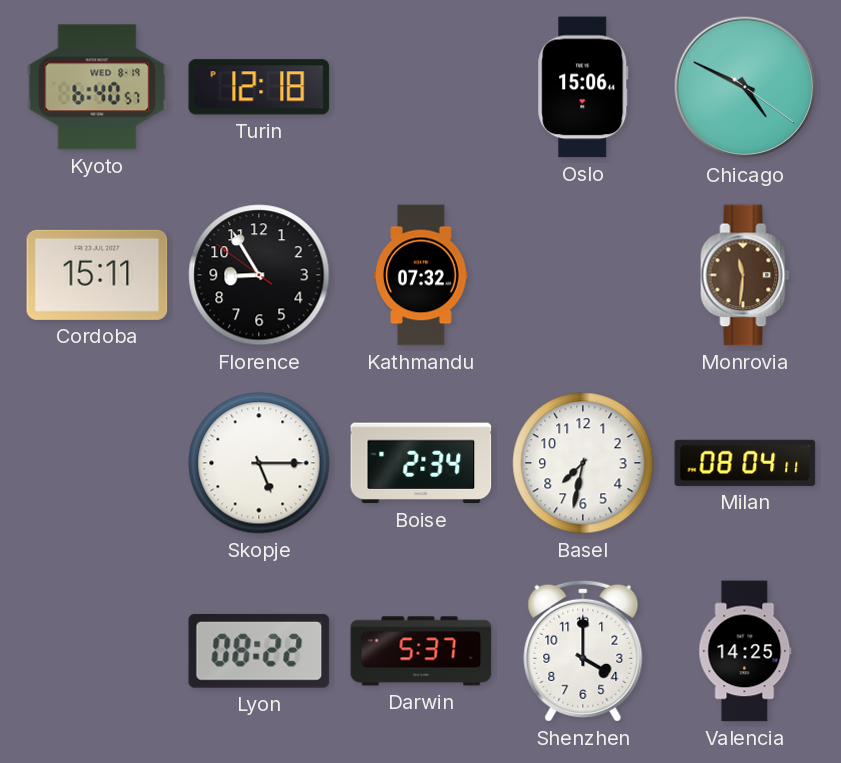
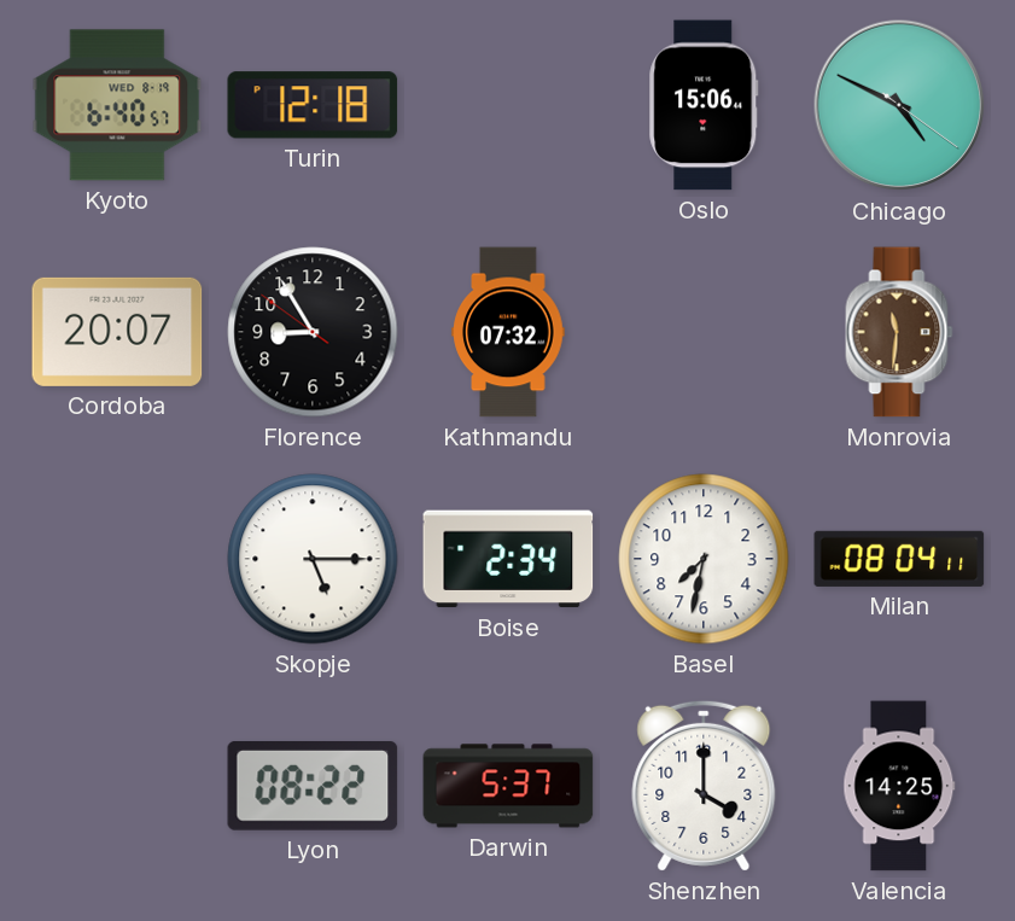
Cordoba: 15:11 -> 20:07
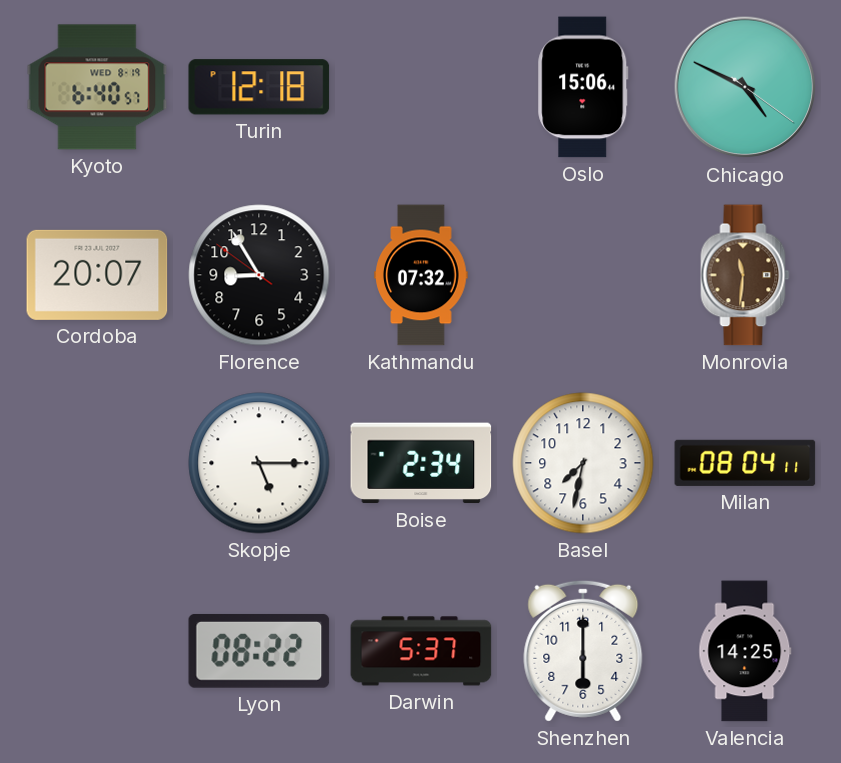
Shenzhen: 4:00 -> 6:00
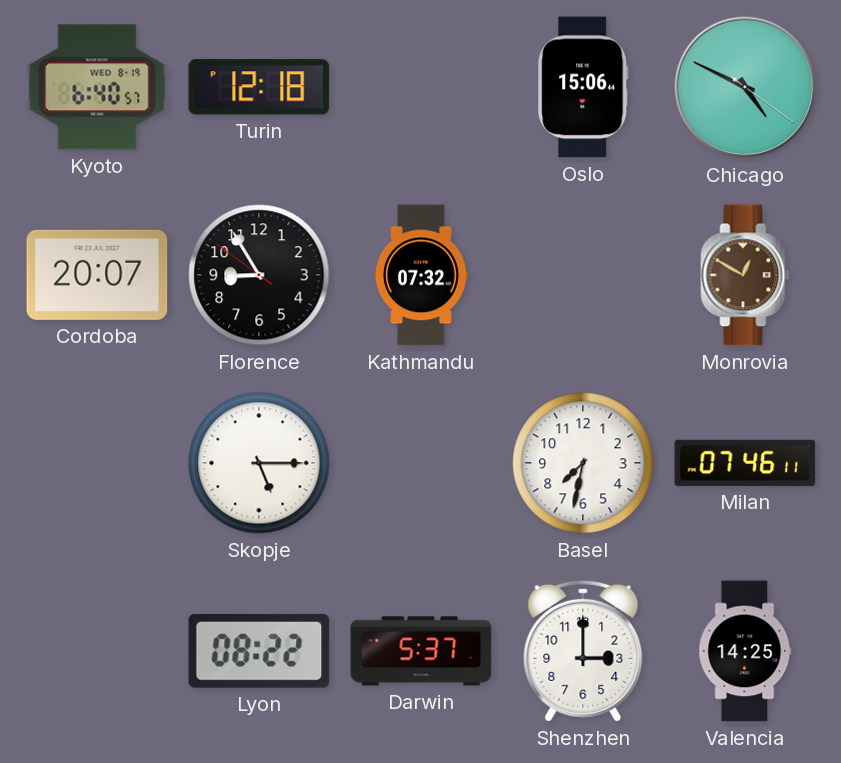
Monrovia: 11:31 -> 12:50
Boise: 2:34 -> none
Milan: 08:04 -> 07:46
Shenzhen: 6:00 -> 3:00
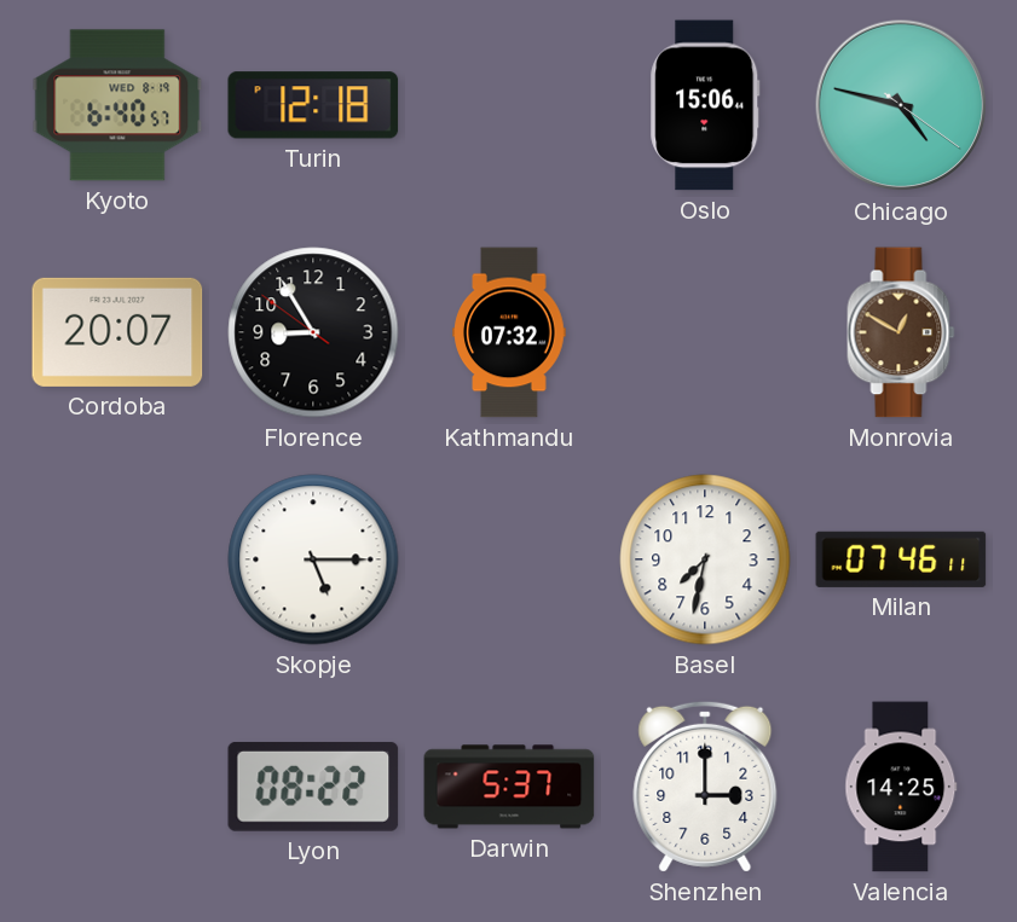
Chicago: 4:49 -> 4:47
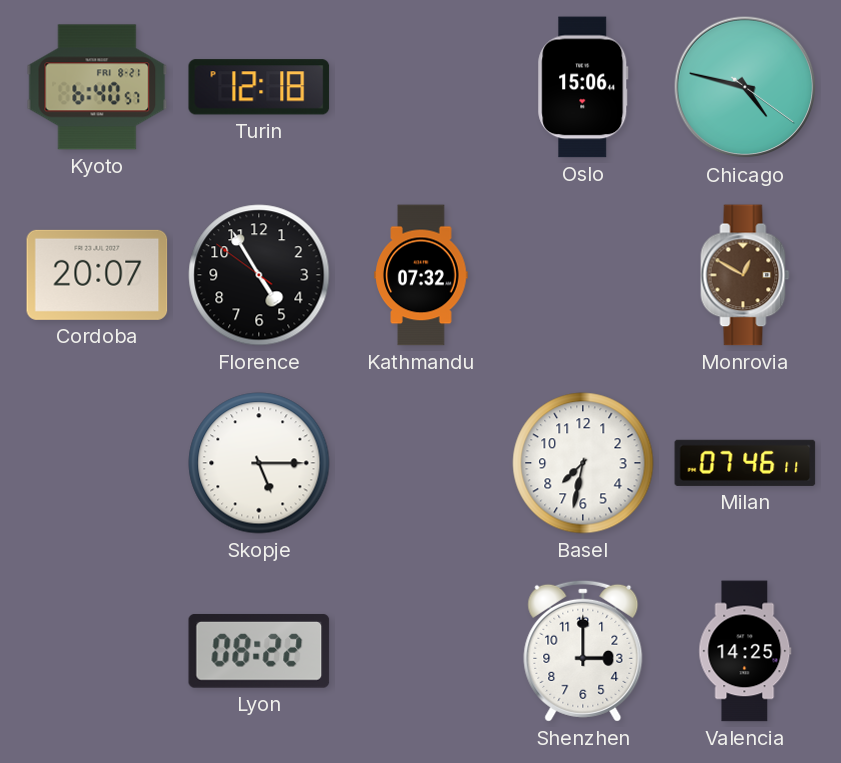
Kyoto date: WED 8-19 -> FRI 8-21
Florence: 8:54 -> 4:54
Darwin: 5:37 -> none
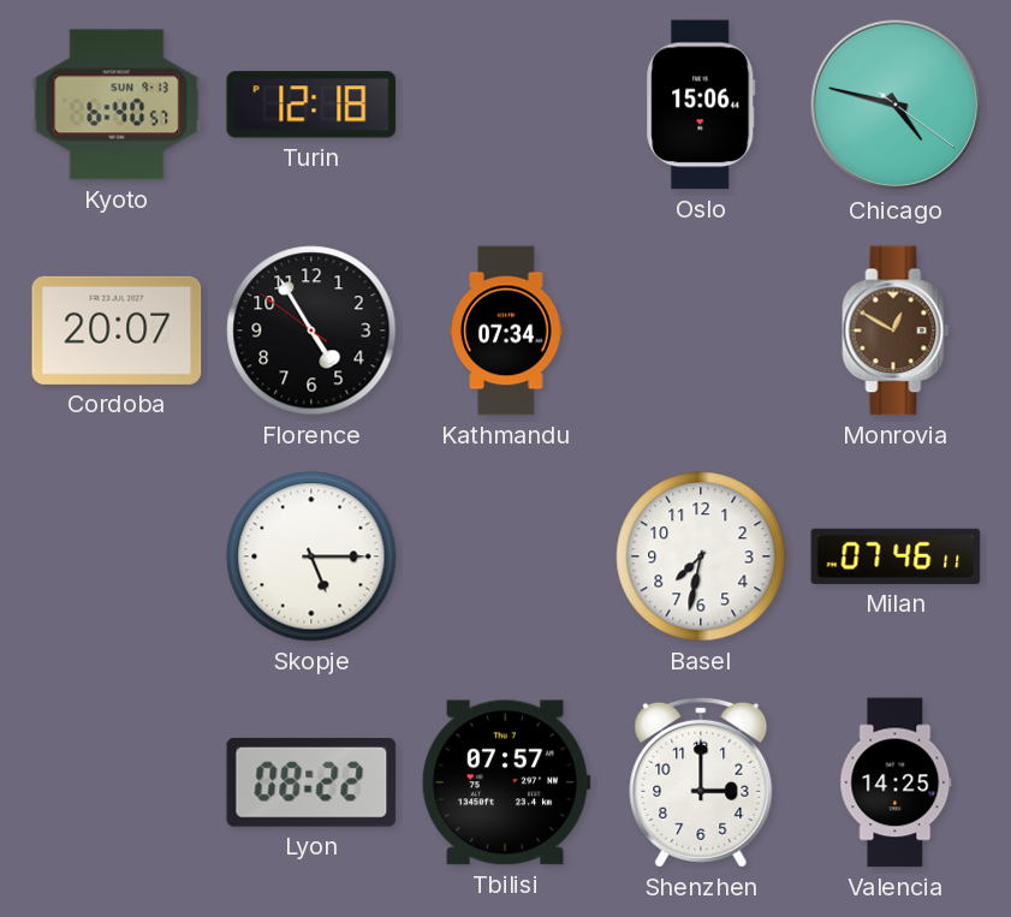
Kyoto date: FRI 8-21 -> SUN 9-13
Kathmandu: 07:32 -> 07:34
Tbilisi: none -> 07:57
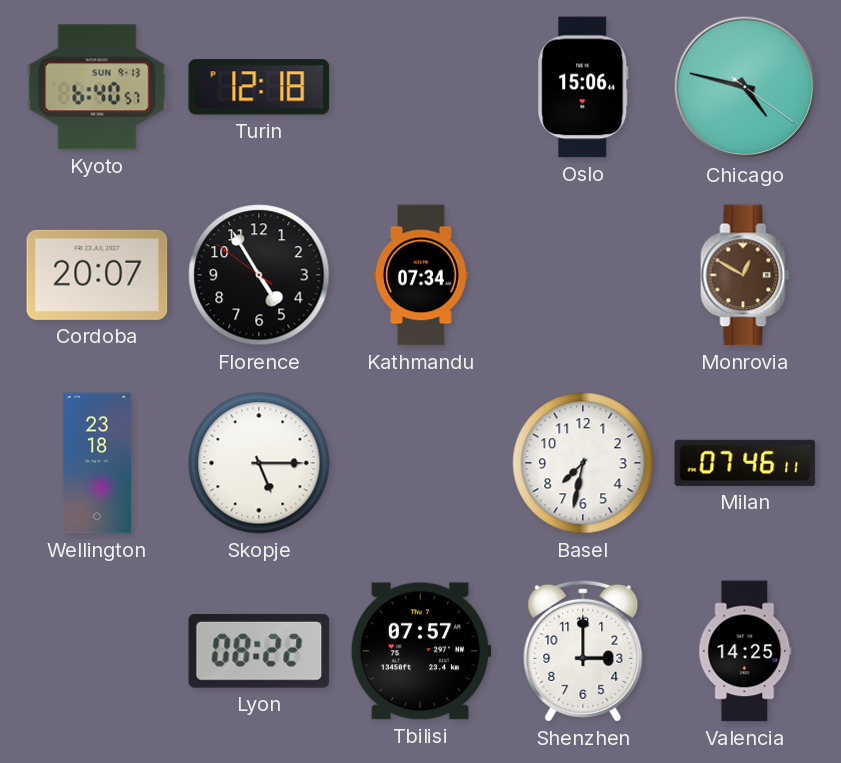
Wellington: none -> 23:18
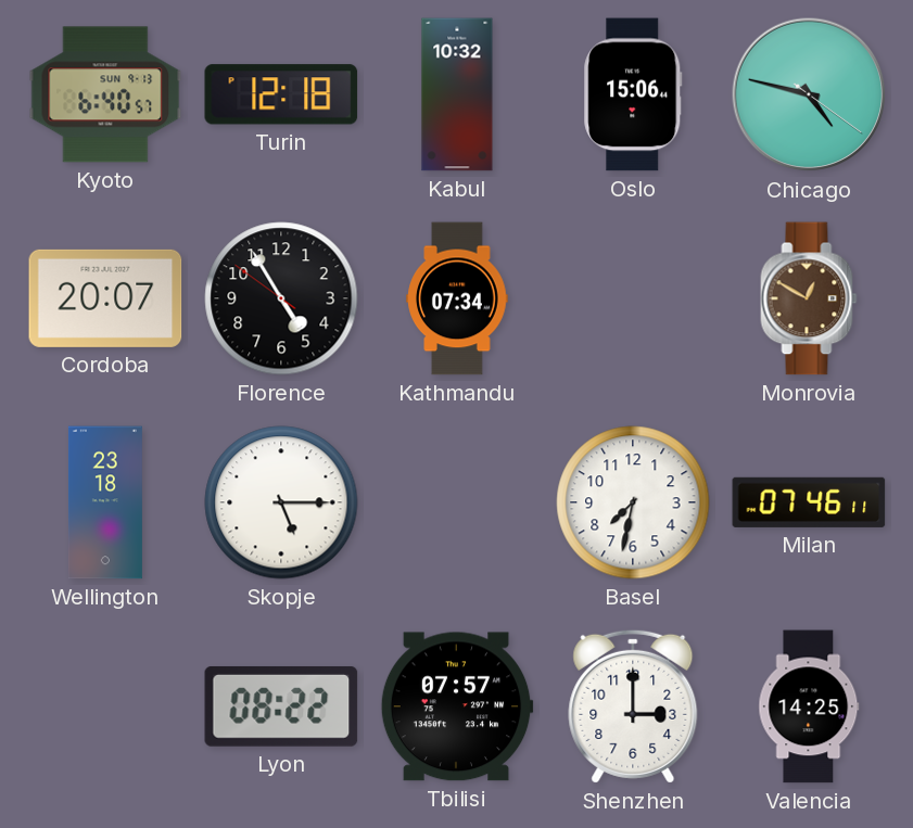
Kabul: none -> 10:32
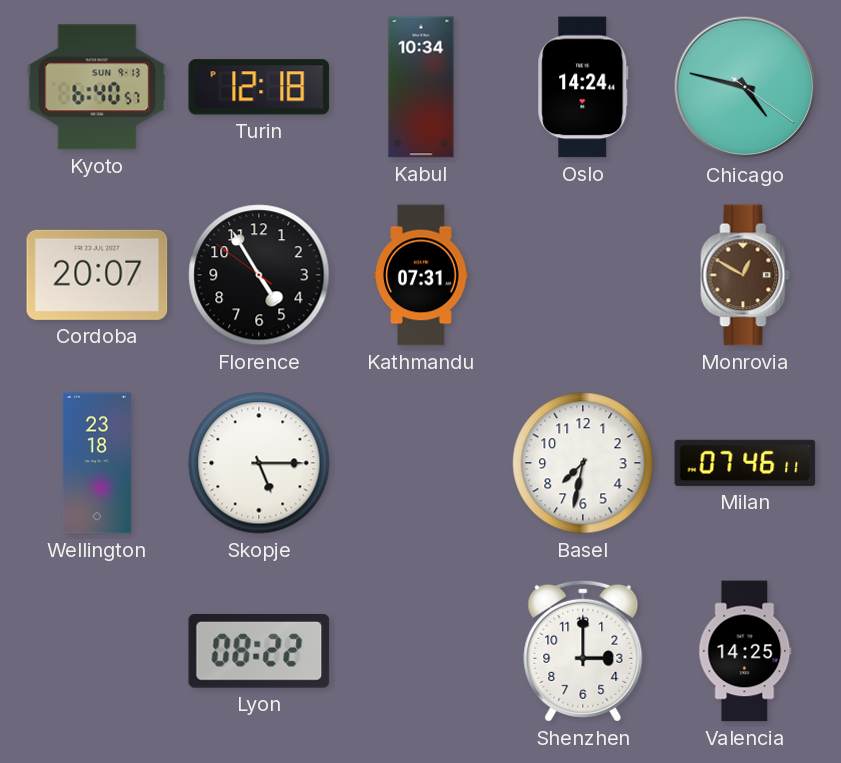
Kabul: 10:32 -> 10:34
Oslo: 15:06 -> 14:24
Kathmandu: 07:34 -> 07:31
Tbilisi: 07:57 -> none
